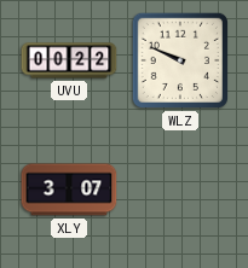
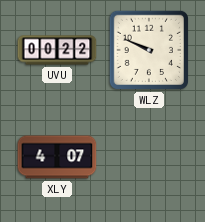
XLY: 3:07 -> 4:07
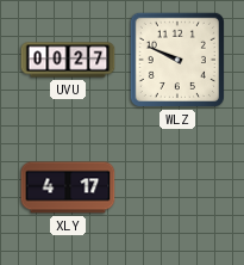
UVU: 00:22 -> 00:27
XLY: 4:07 -> 4:17
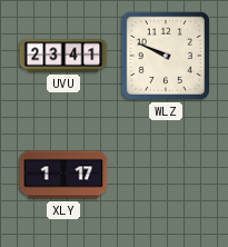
UVU: 00:27 -> 23:41
XLY: 4:17 -> 1:17
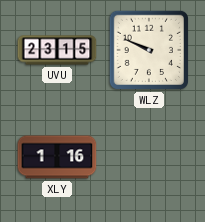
UVU: 23:41 -> 23:15
XLY: 1:17 -> 1:16
